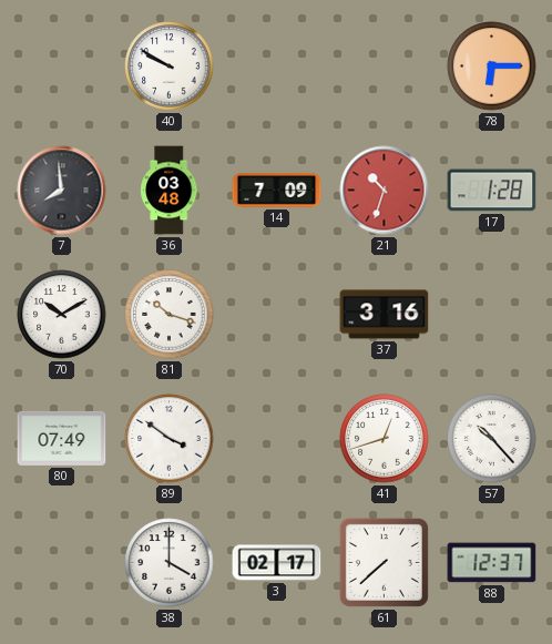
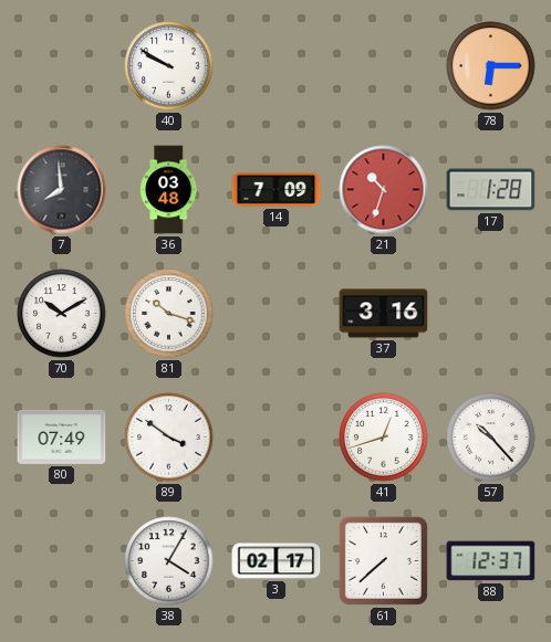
38: 4:00 -> 4:05
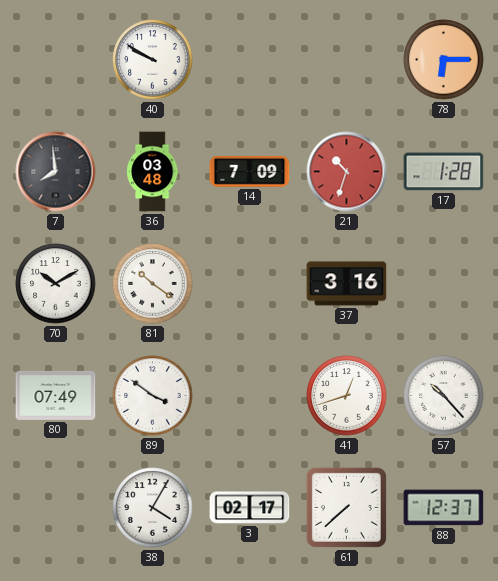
81: 10:18 -> 10:21
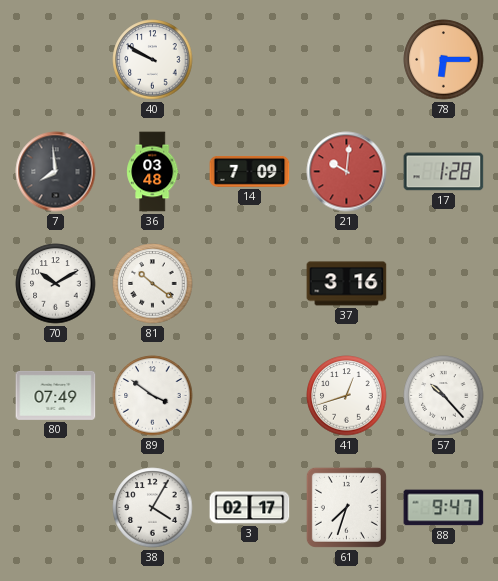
21: 10:33 -> 10:01
61: 7:38 -> 7:33
88: 12:37 -> 9:47
